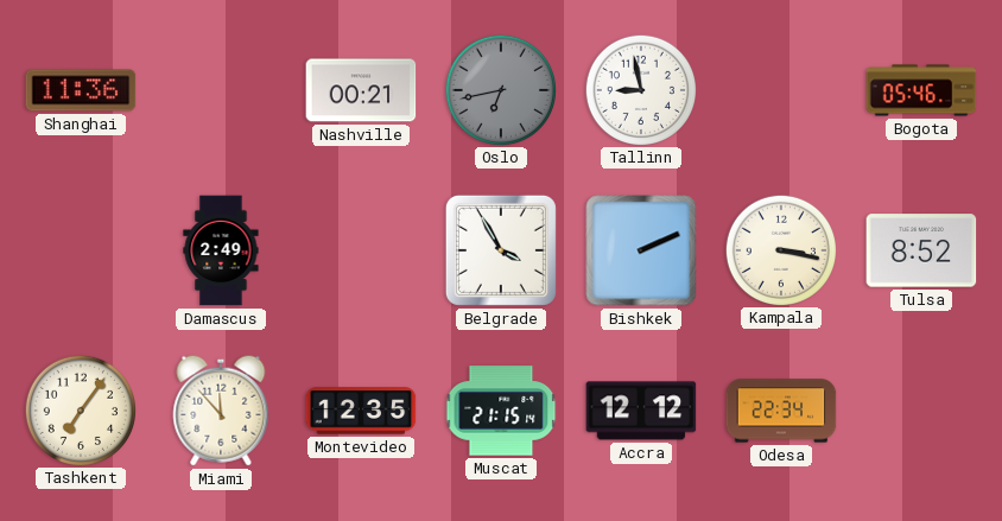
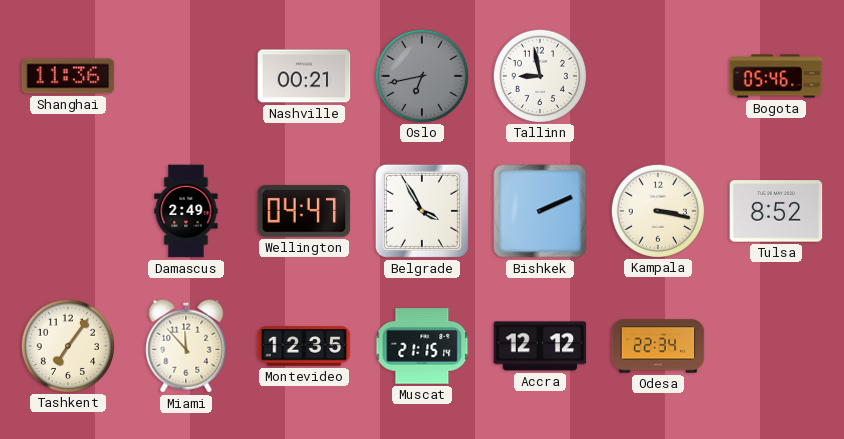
Wellington: none -> 04:47
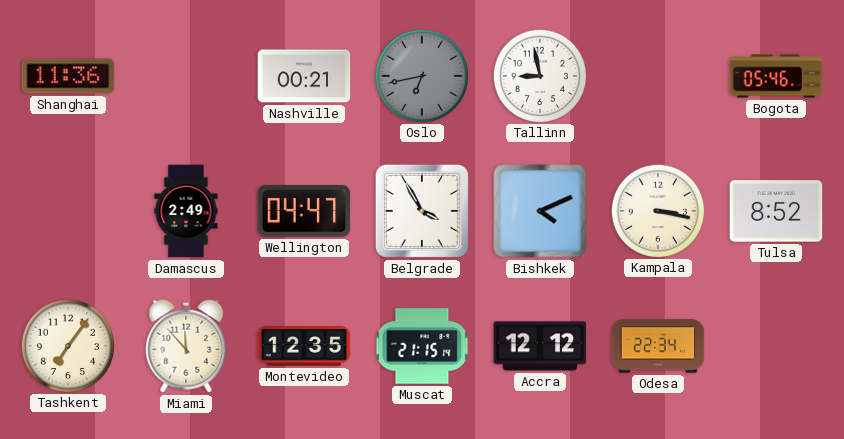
Bishkek: 2:11 -> 4:11
